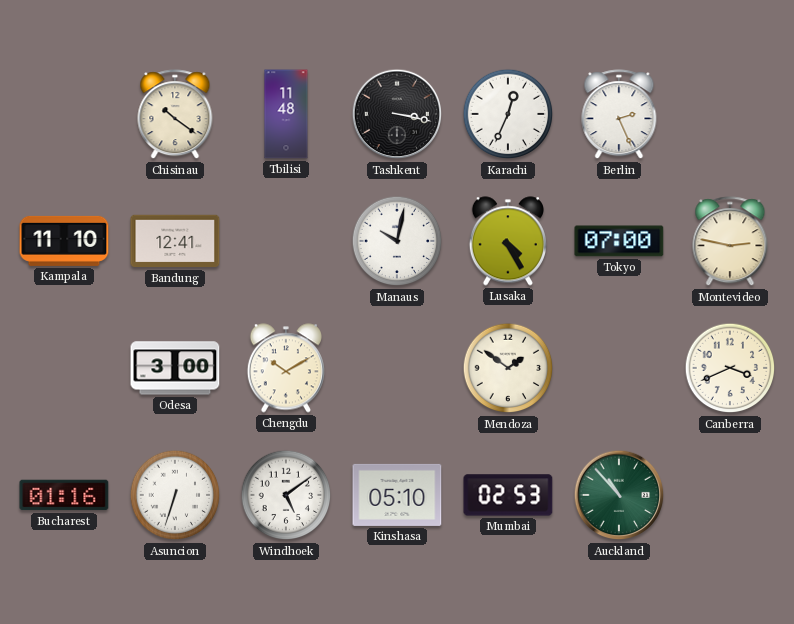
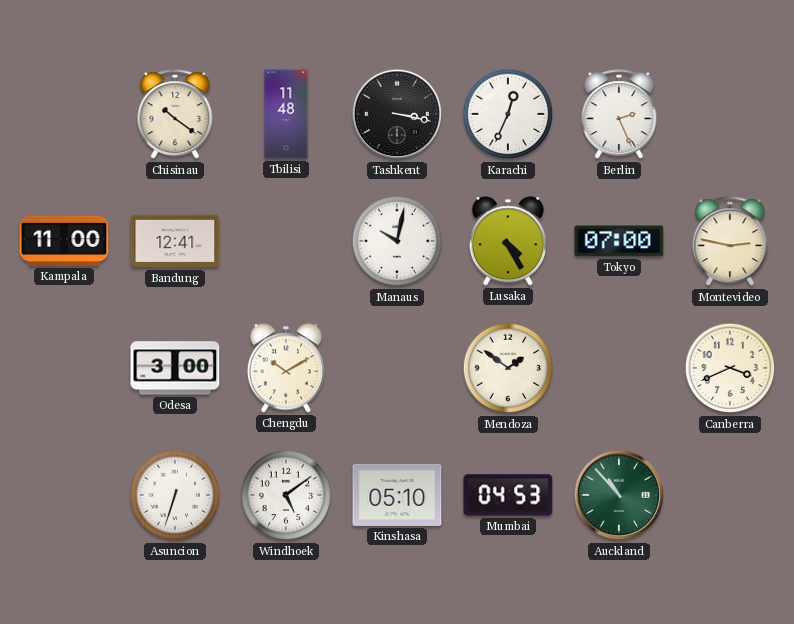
Kampala: 11:10 -> 11:00
Bucharest: 01:16 -> none
Mumbai: 02:53 -> 04:53
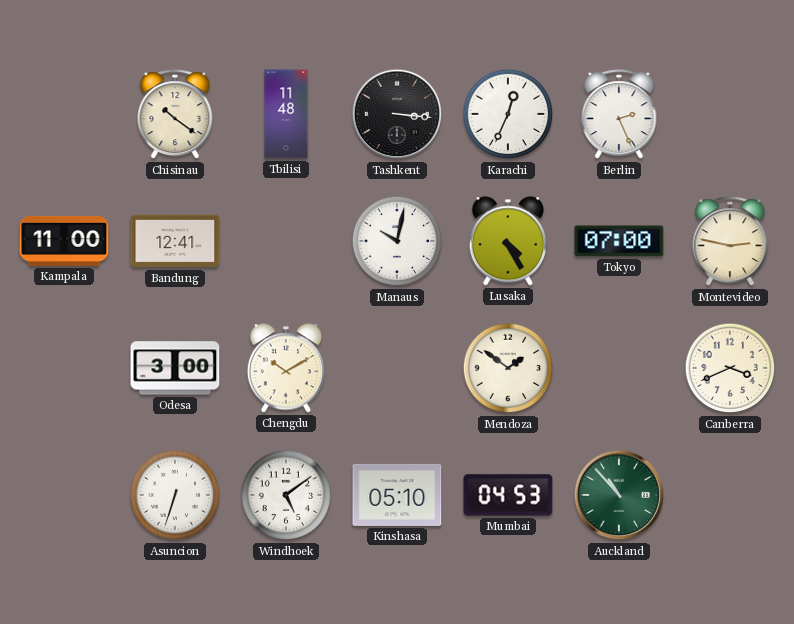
Tashkent: 3:17 -> 3:16
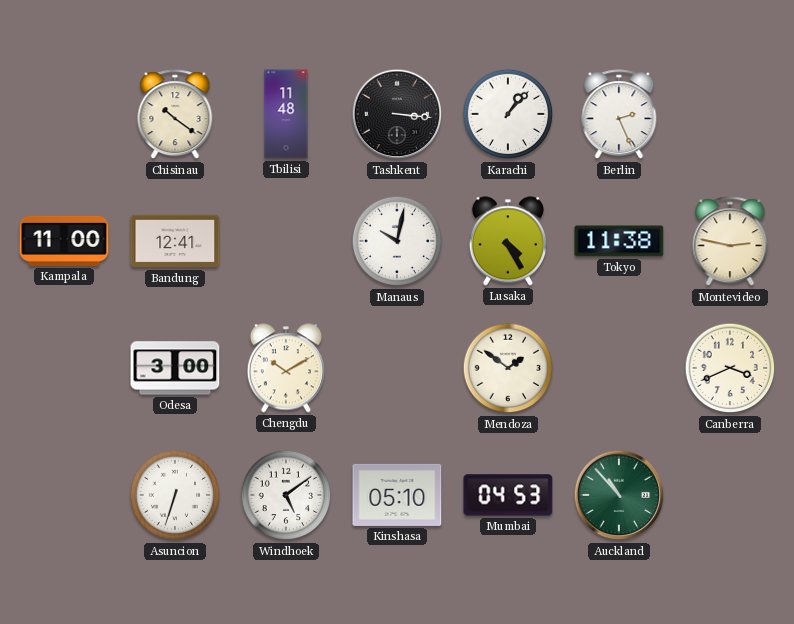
Karachi: 12:34 -> 1:07
Tokyo: 07:00 -> 11:38
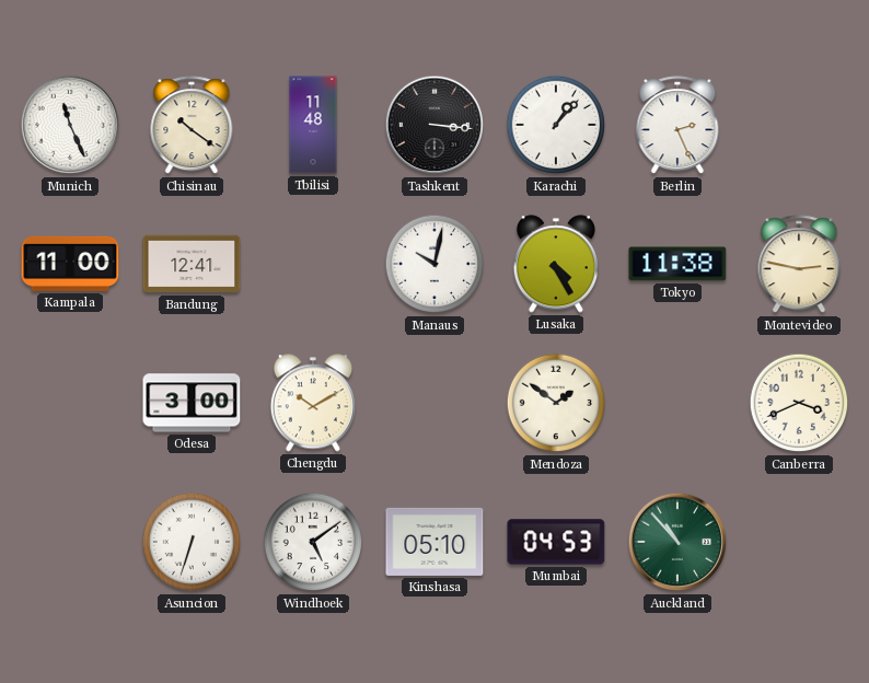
Munich: none -> 11:26
